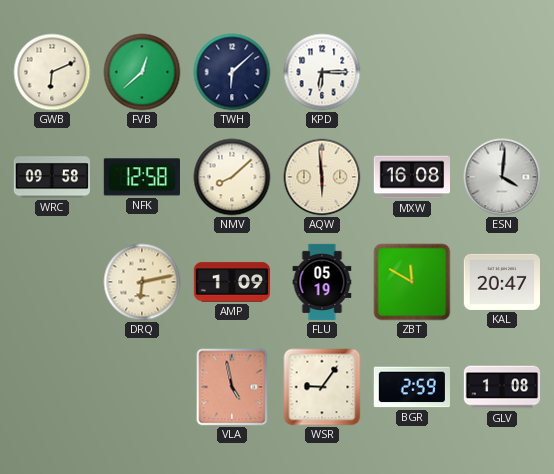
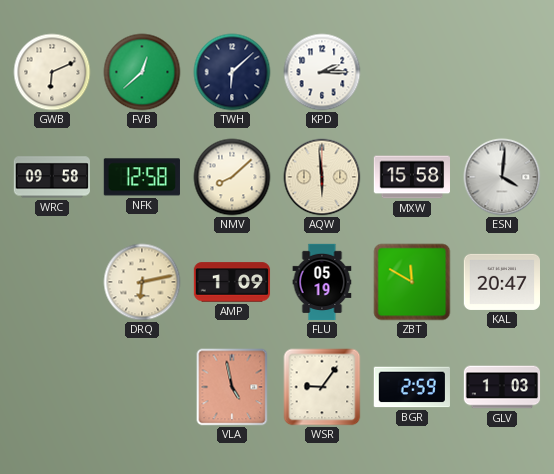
KPD: 6:15 -> 2:15
MXW: 16:08 -> 15:58
GLV: 1:08 -> 1:03
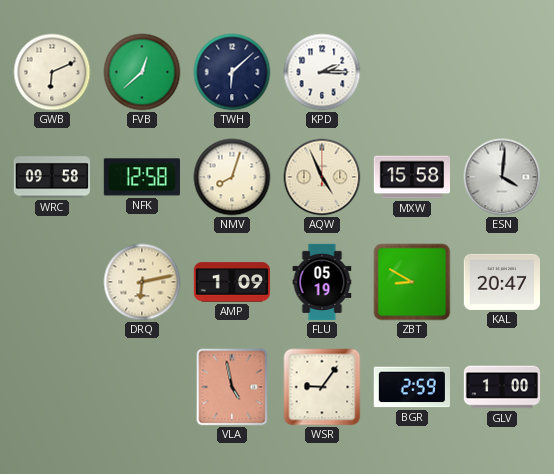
NMV: 8:08 -> 8:03
AQW: 5:59 -> 4:56
ZBT: 11:50 -> 8:50
GLV: 1:03 -> 1:00
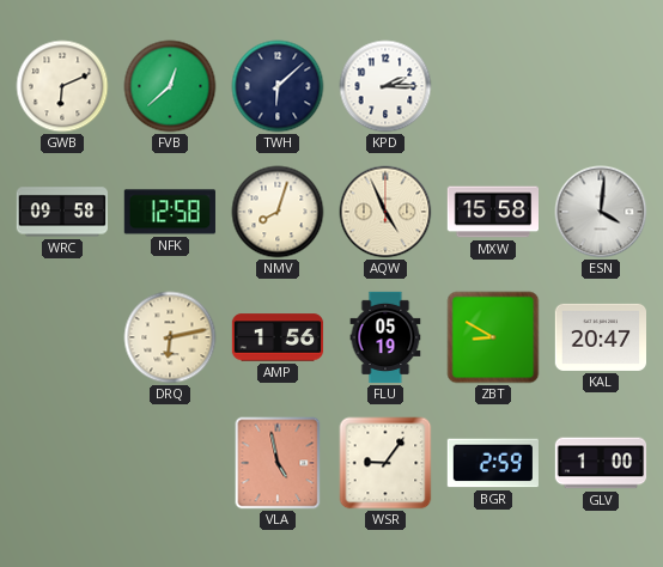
AMP: 1:09 -> 1:56
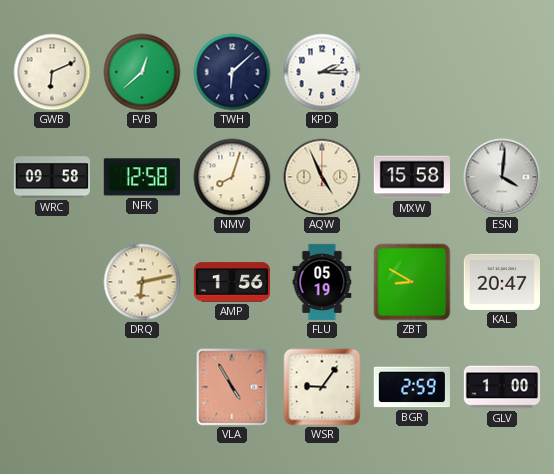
VLA: 4:58 -> 4:55
